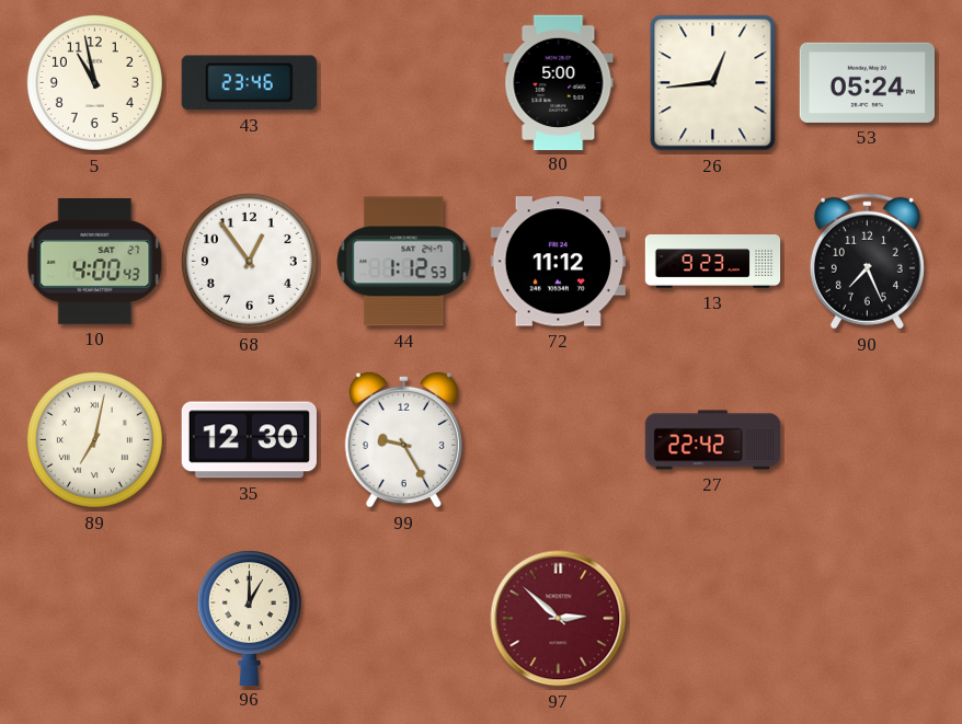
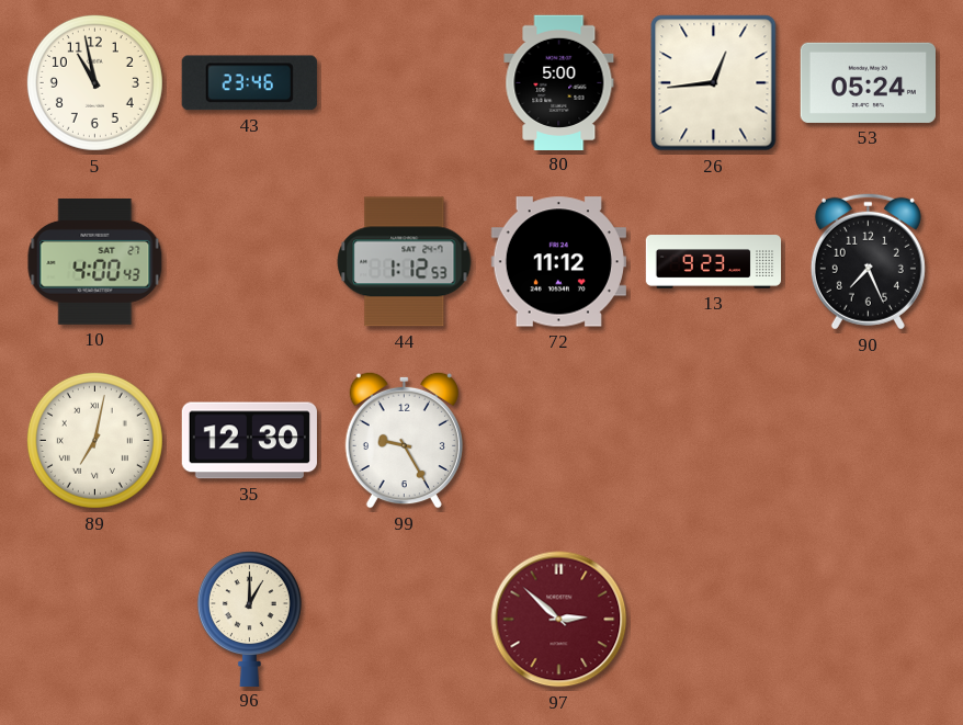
68: 12:54 -> none
27: 22:42 -> none
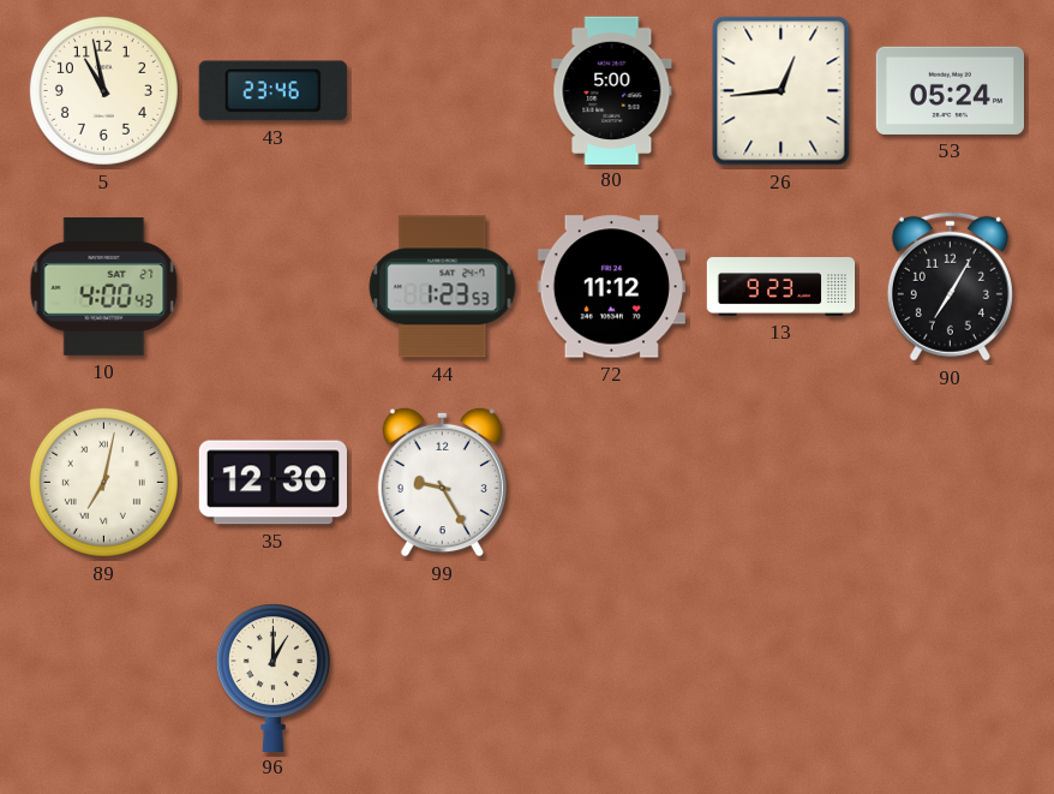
44: 1:12 -> 1:23
90: 7:26 -> 7:05
97: 2:52 -> none
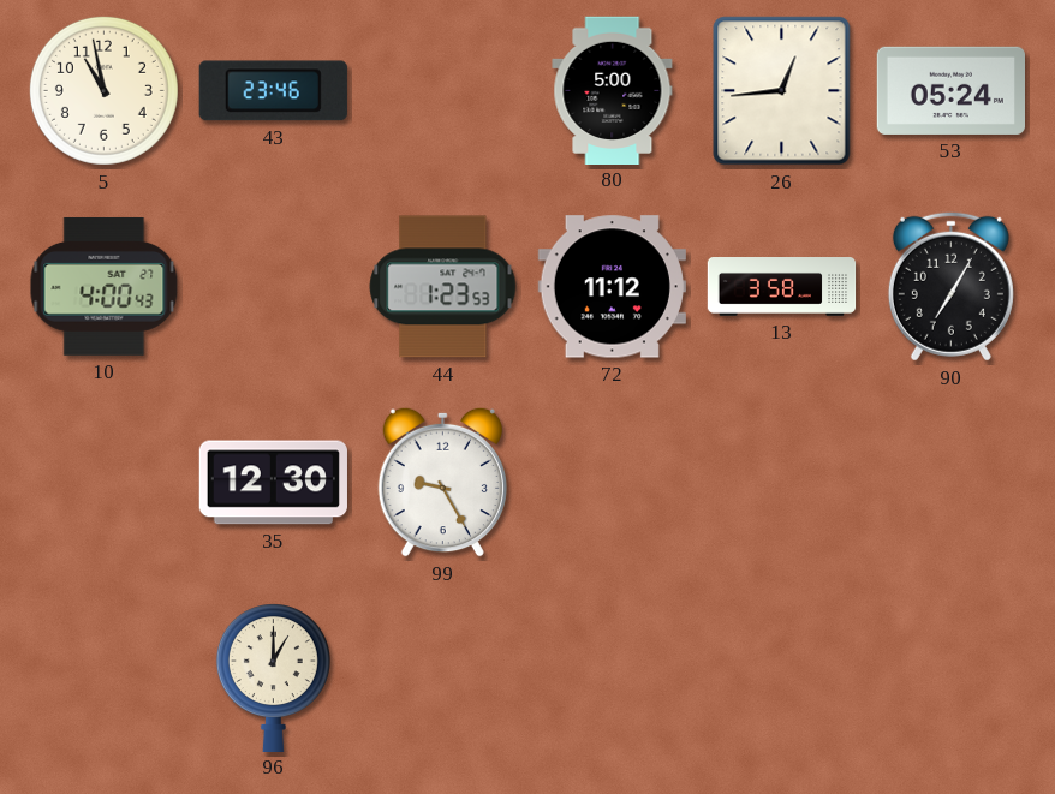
13: 9:23 -> 3:58
89: 7:02 -> none
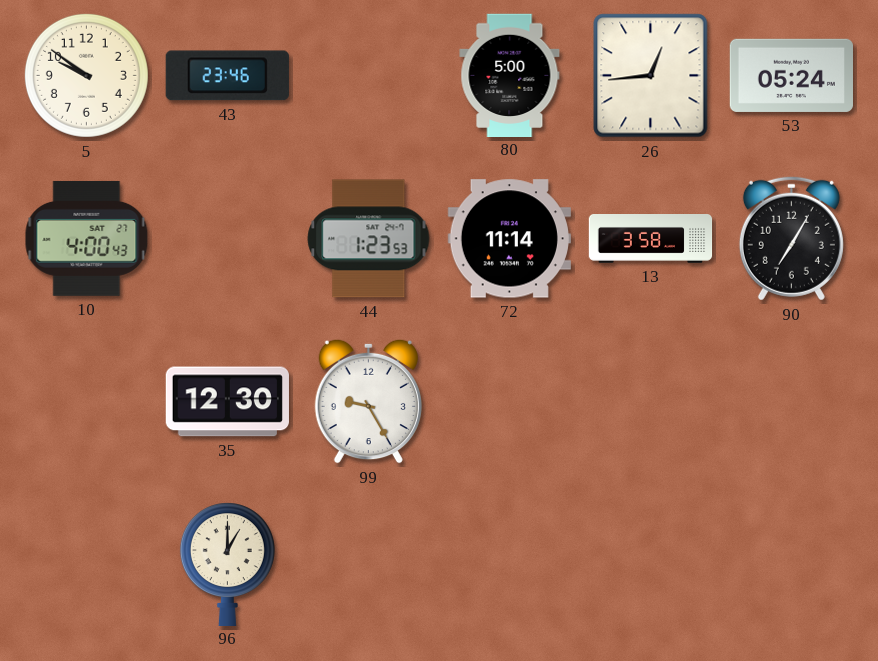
5: 10:58 -> 9:51
72: 11:12 -> 11:14
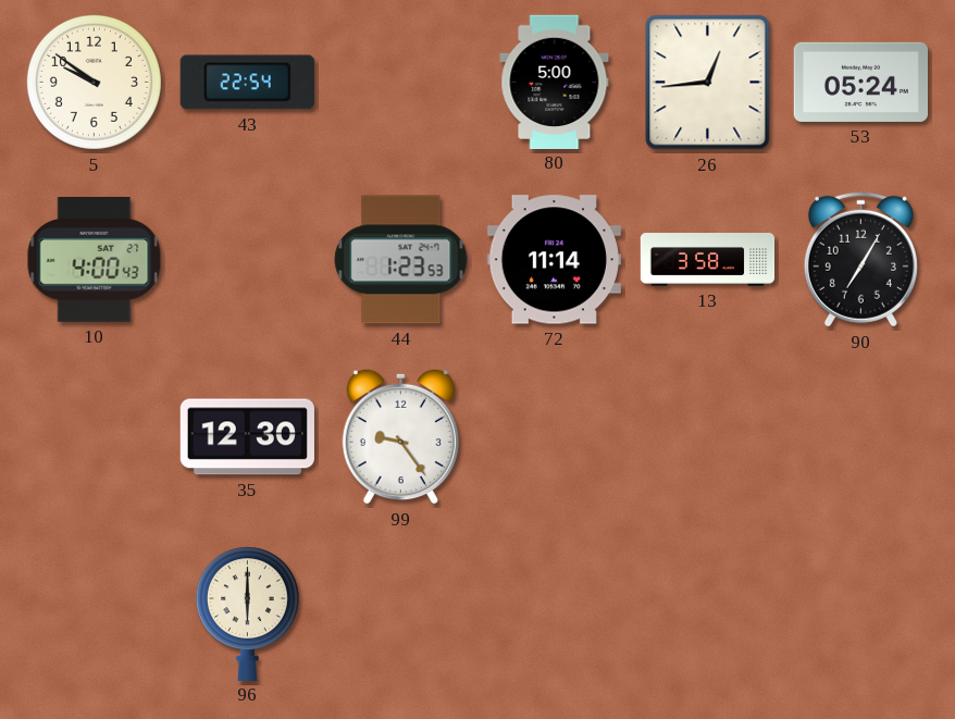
43: 23:46 -> 22:54
99: 9:25 -> 9:24
96: 1:00 -> 6:00
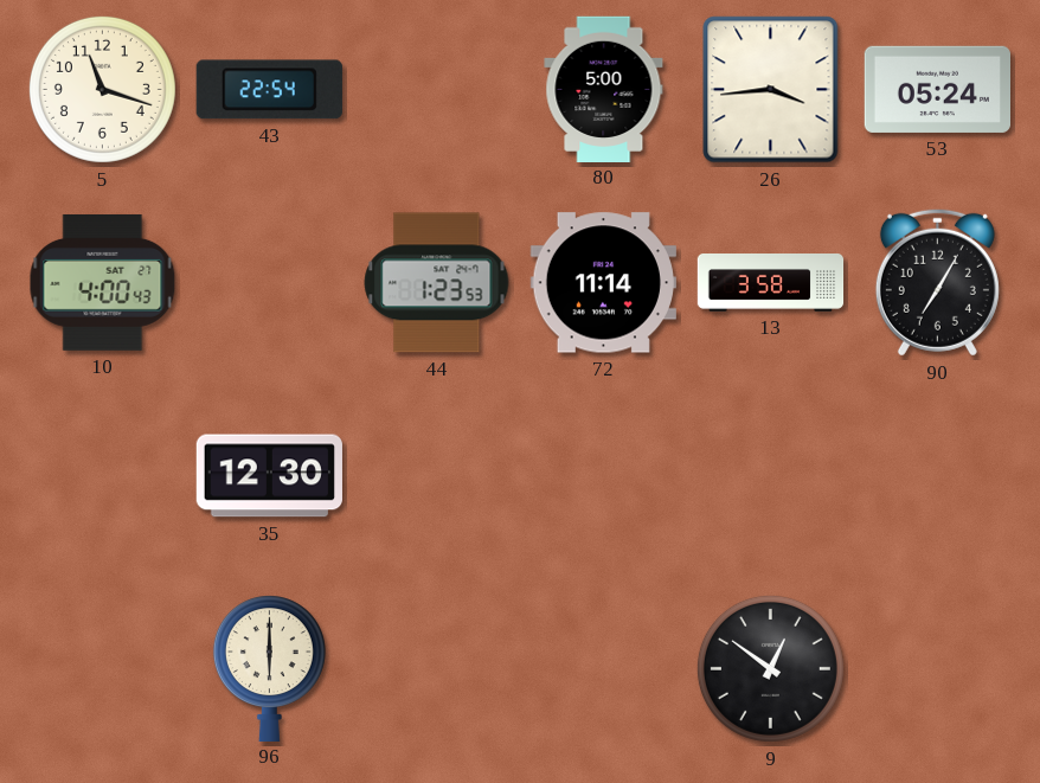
5: 9:51 -> 11:18
26: 12:44 -> 3:44
99: 9:24 -> none
9: none -> 12:51
